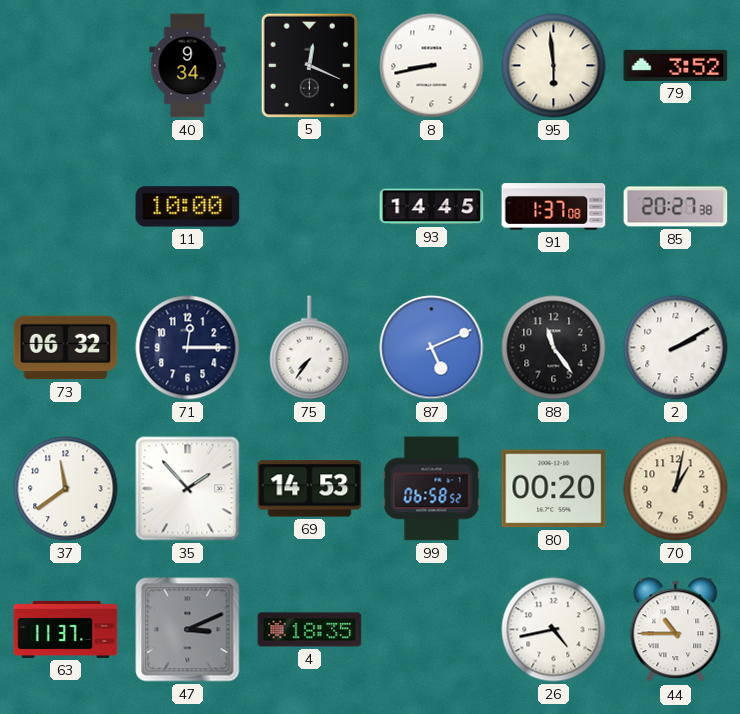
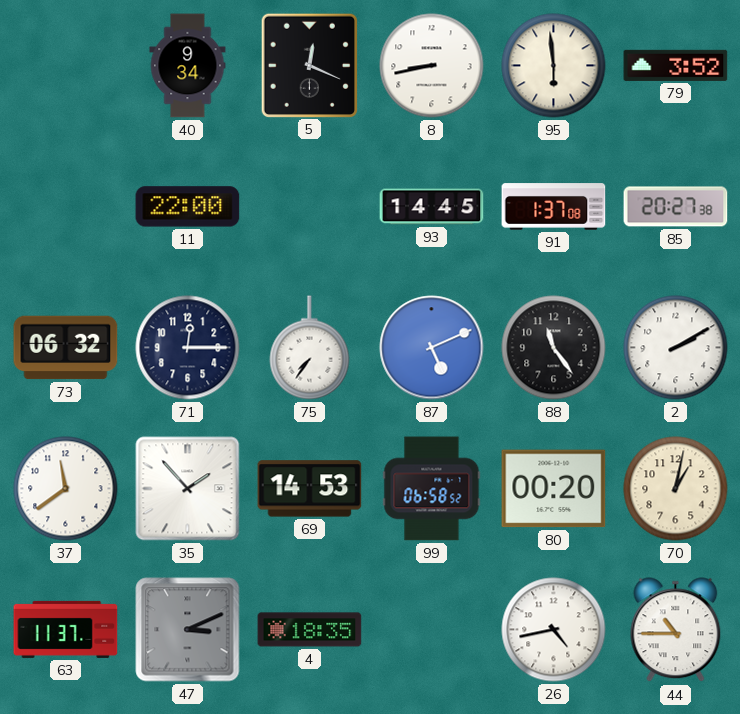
11: 10:00 -> 22:00
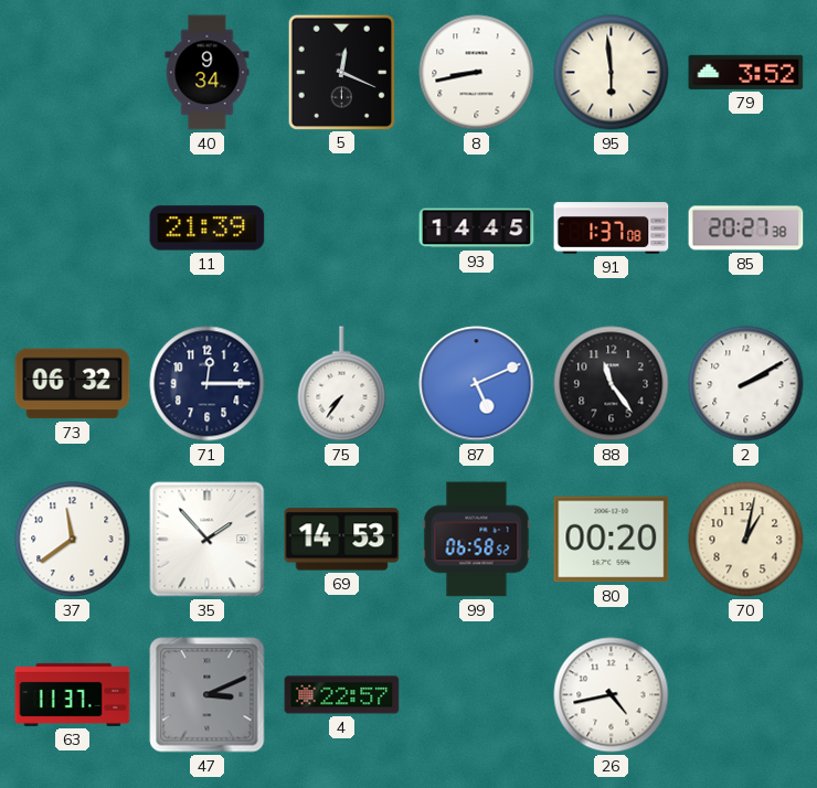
11: 22:00 -> 21:39
4: 18:35 -> 22:57
44: 10:45 -> none
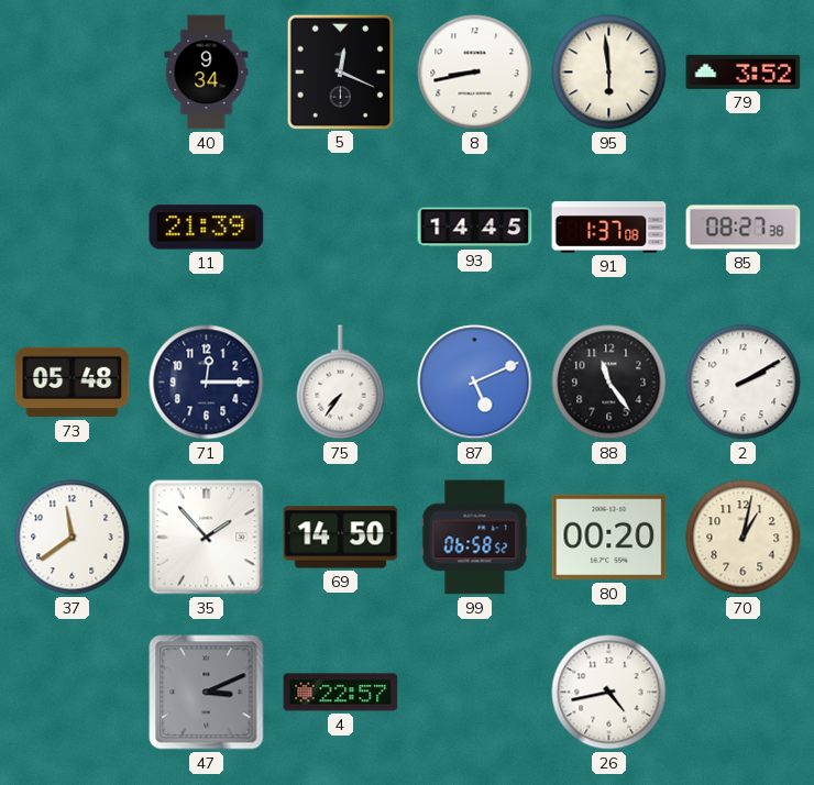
85: 20:27 -> 08:27
73: 06:32 -> 05:48
69: 14:53 -> 14:50
63: 11:37 -> none
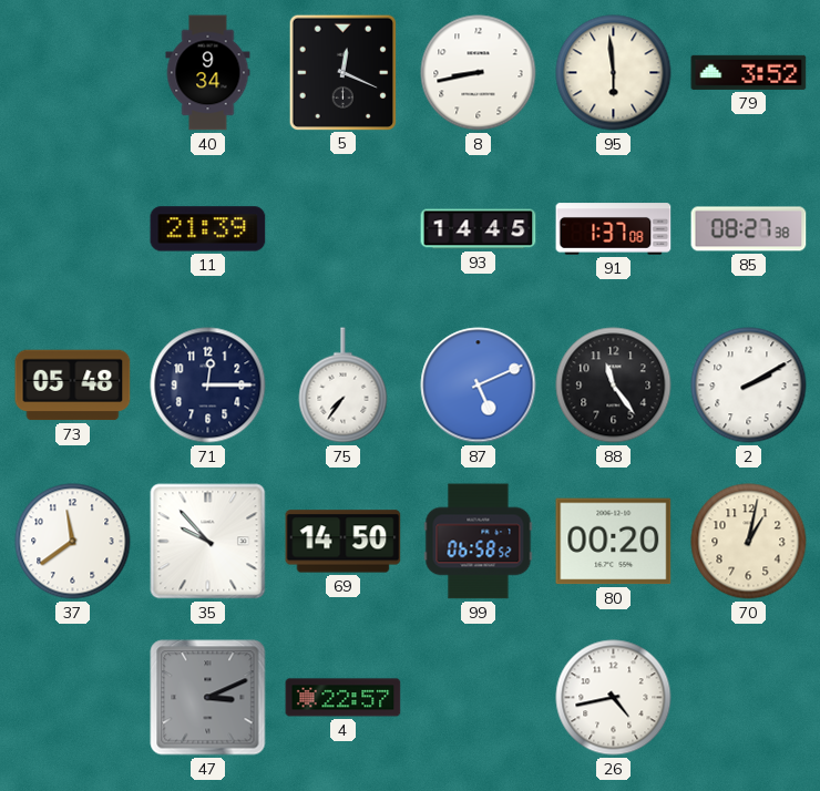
35: 1:53 -> 9:53
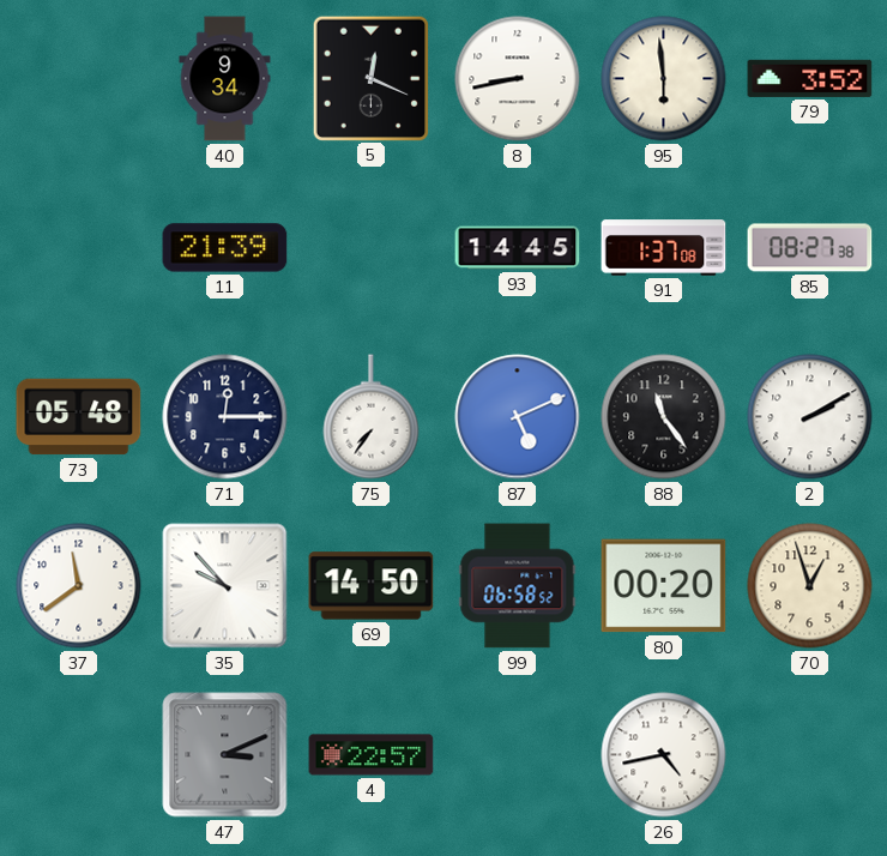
70: 1:02 -> 12:57
